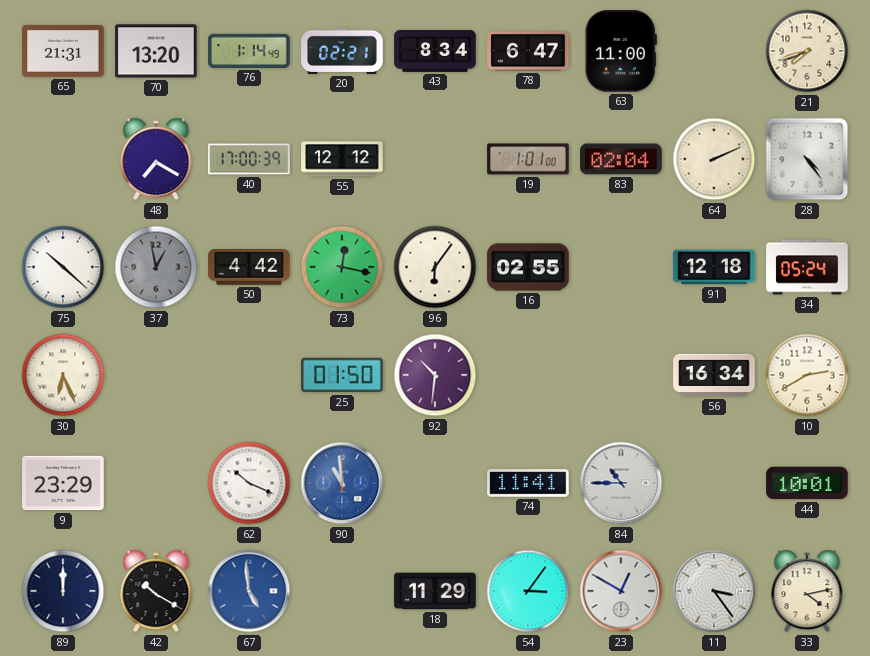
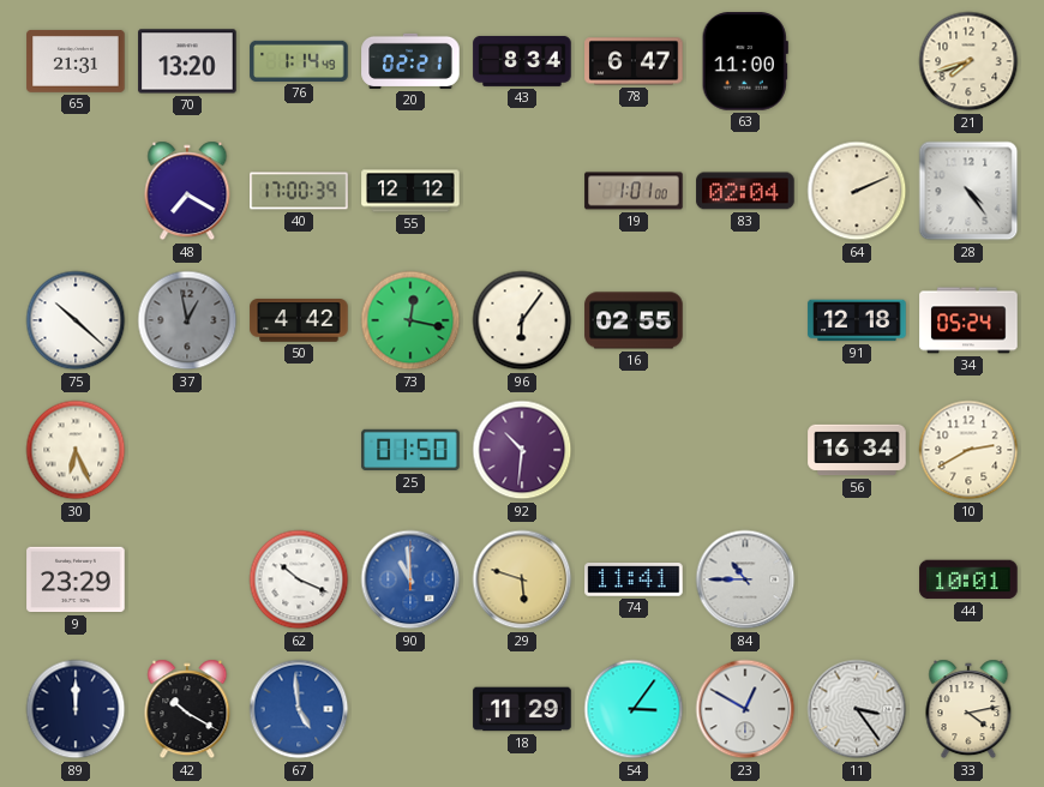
29: none -> 5:48
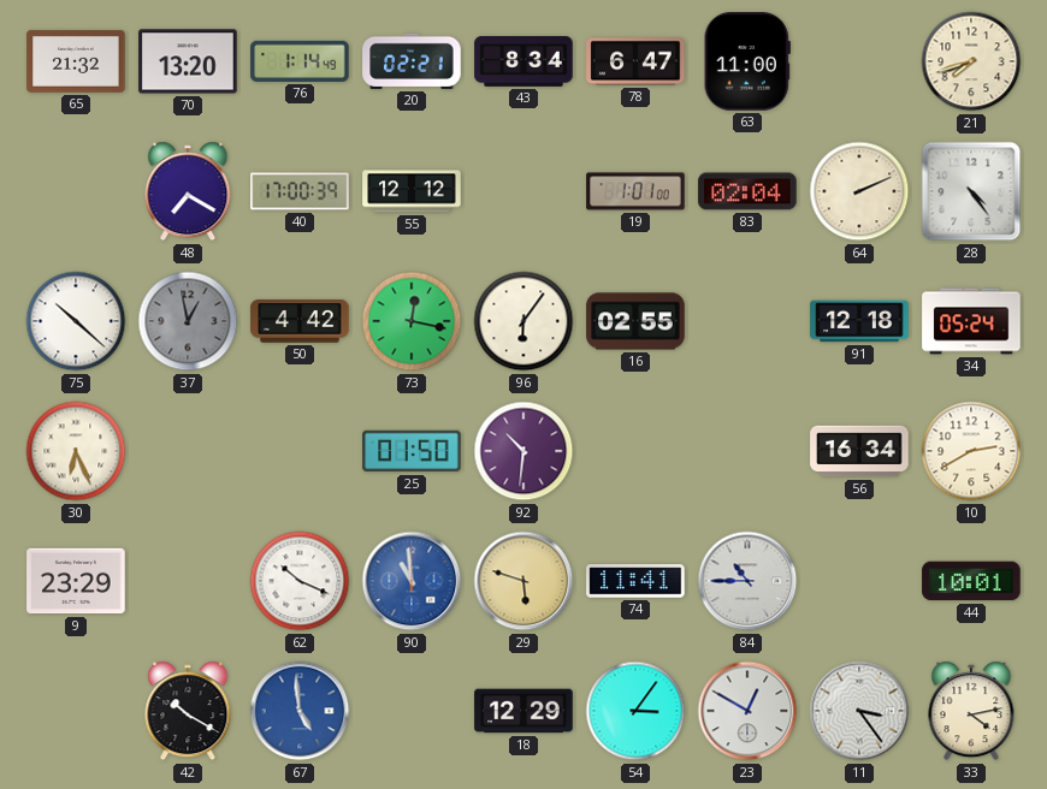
65: 21:31 -> 21:32
89: 12:00 -> none
18: 11:29 -> 12:29
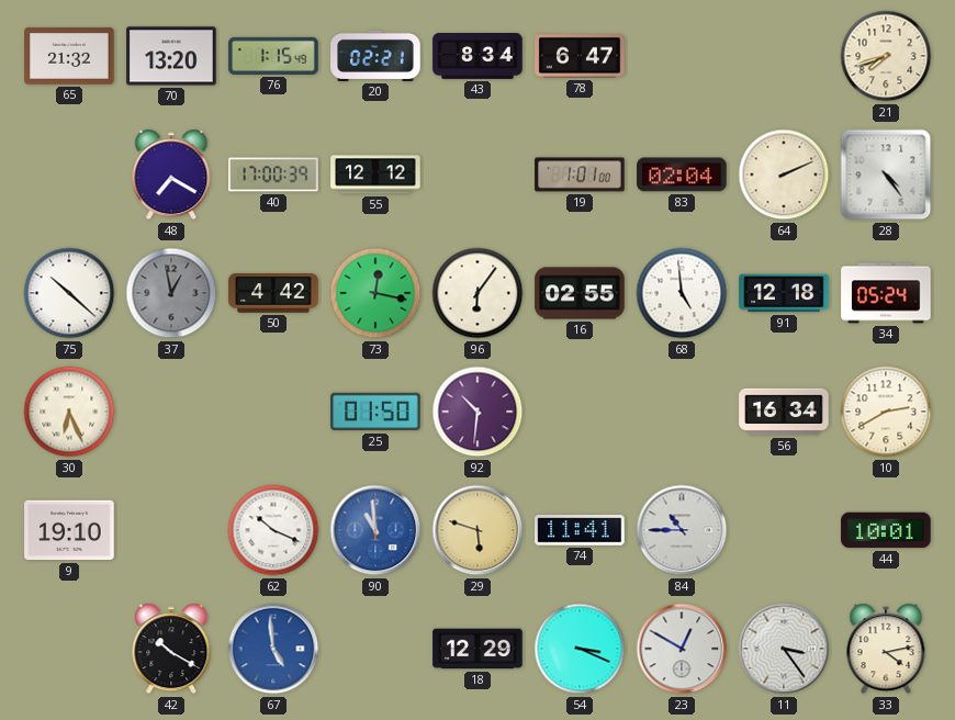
76: 1:14 -> 1:15
63: 11:00 -> none
68: none -> 4:59
9: 23:29 -> 19:10
54: 3:06 -> 3:19
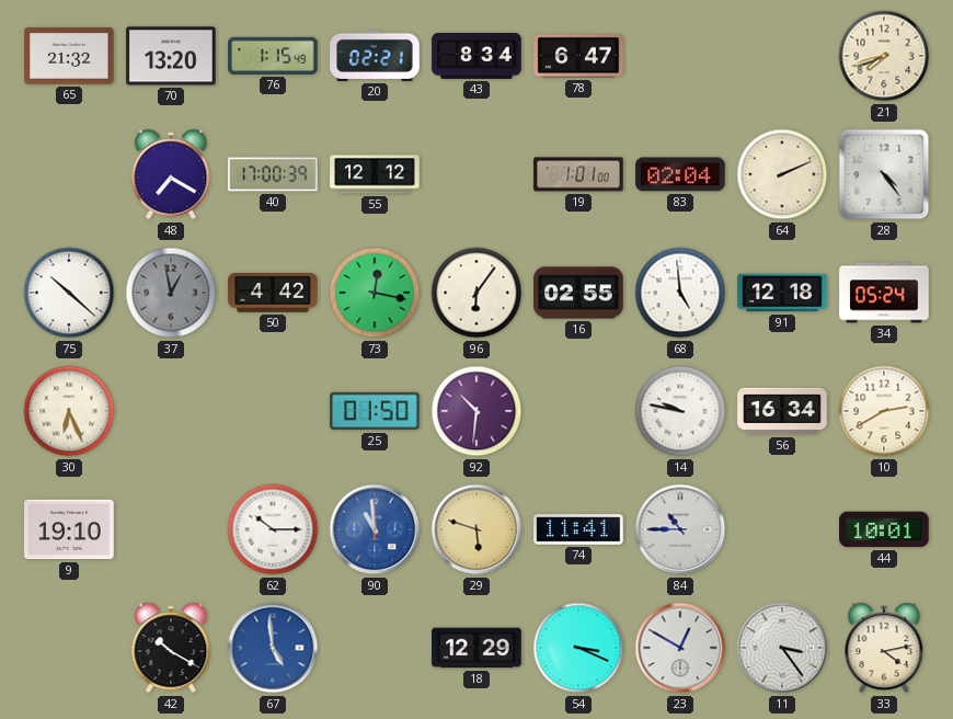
14: none -> 9:47
62: 10:19 -> 10:15
